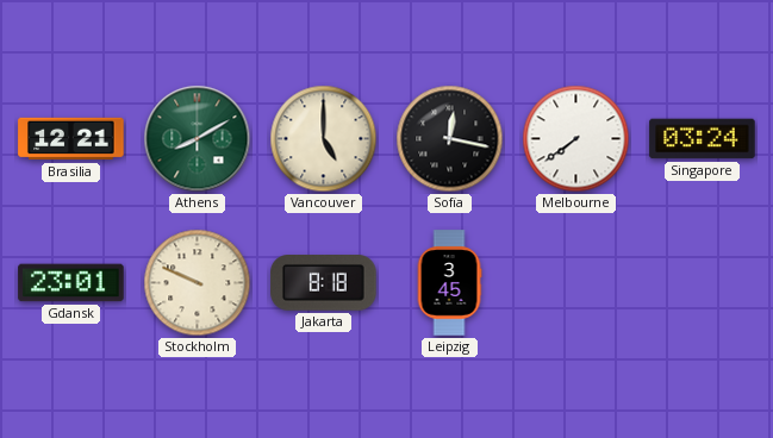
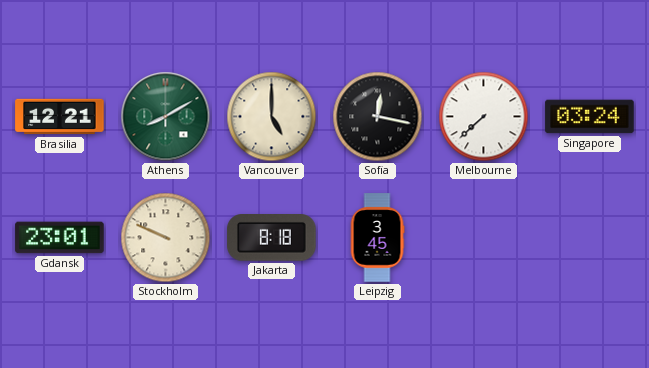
Melbourne: 7:39 -> 7:38
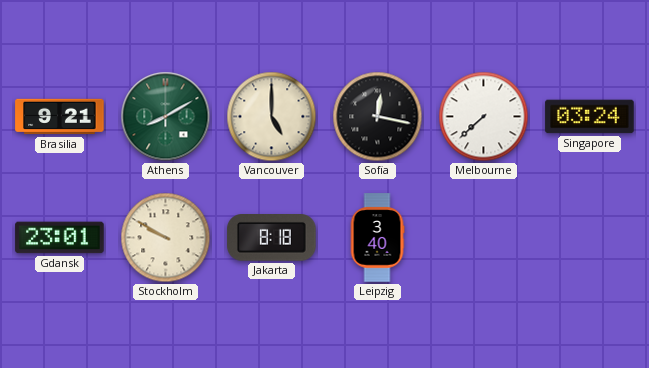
Brasilia: 12:21 -> 9:21
Stockholm: 9:49 -> 9:50
Leipzig: 3:45 -> 3:40
